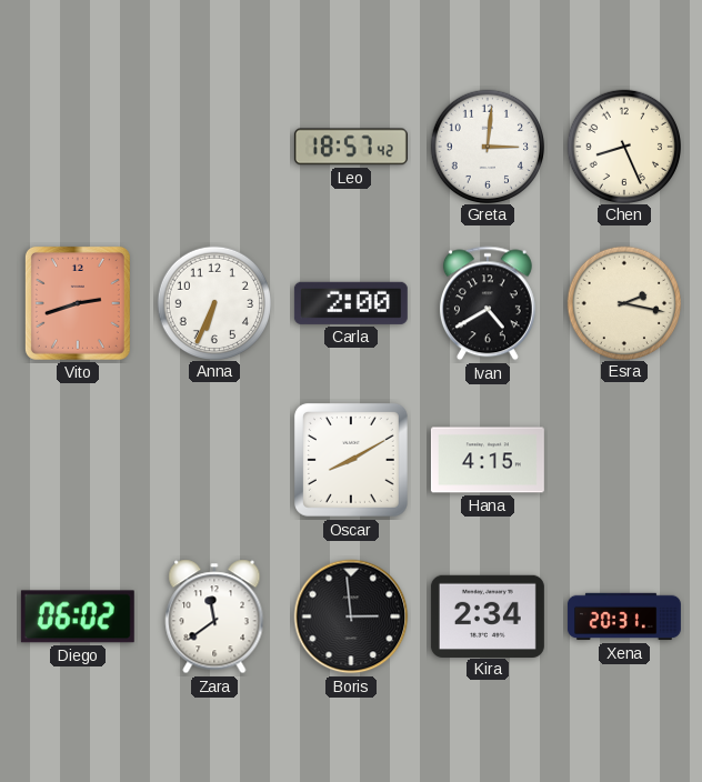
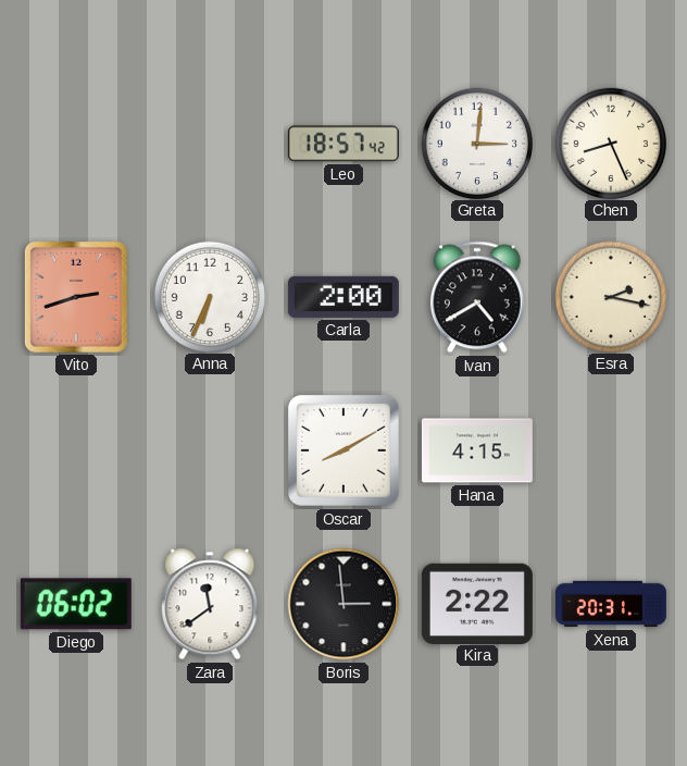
Kira: 2:34 -> 2:22
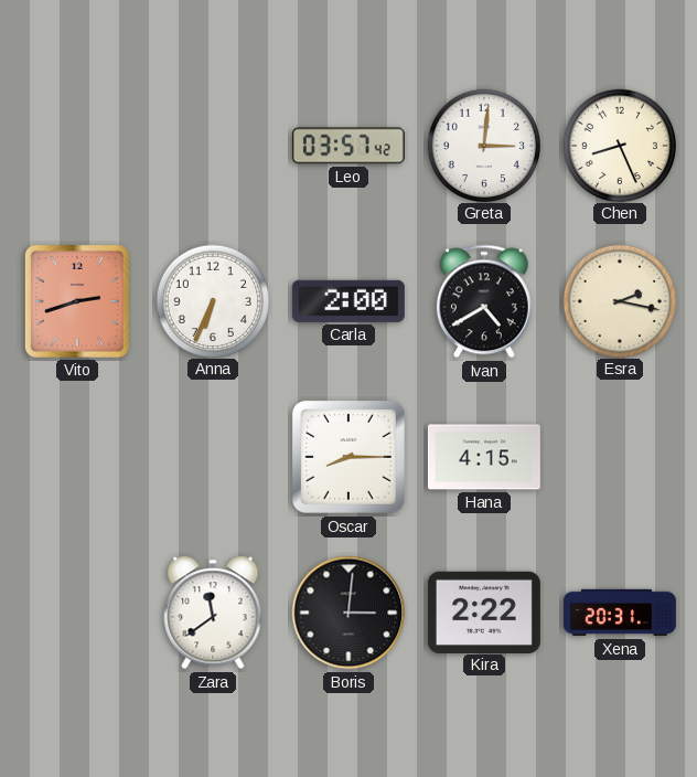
Leo: 18:57 -> 03:57
Oscar: 8:10 -> 8:15
Diego: 06:02 -> none
Boris: 2:59 -> 3:01
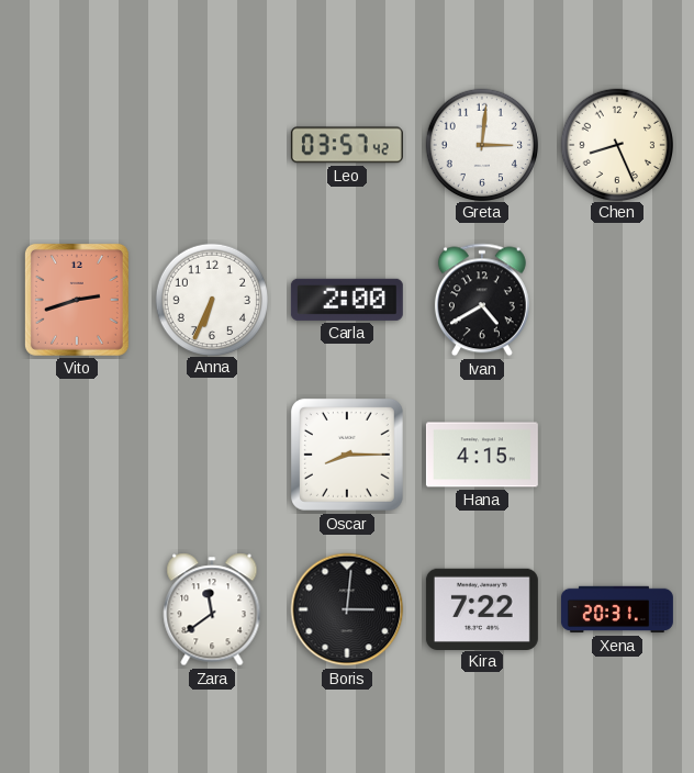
Esra: 2:17 -> none
Kira: 2:22 -> 7:22
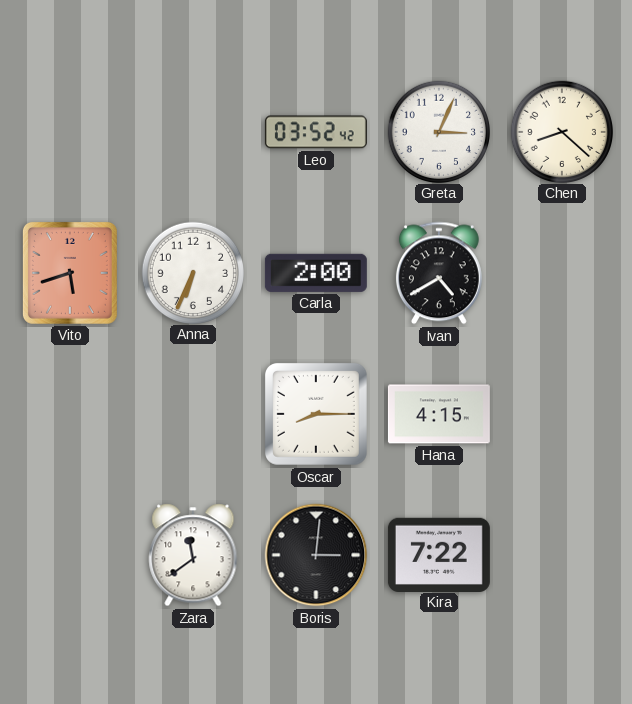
Leo: 03:57 -> 03:52
Greta: 3:01 -> 3:04
Chen: 8:26 -> 8:22
Vito: 2:42 -> 5:42
Xena: 20:31 -> none
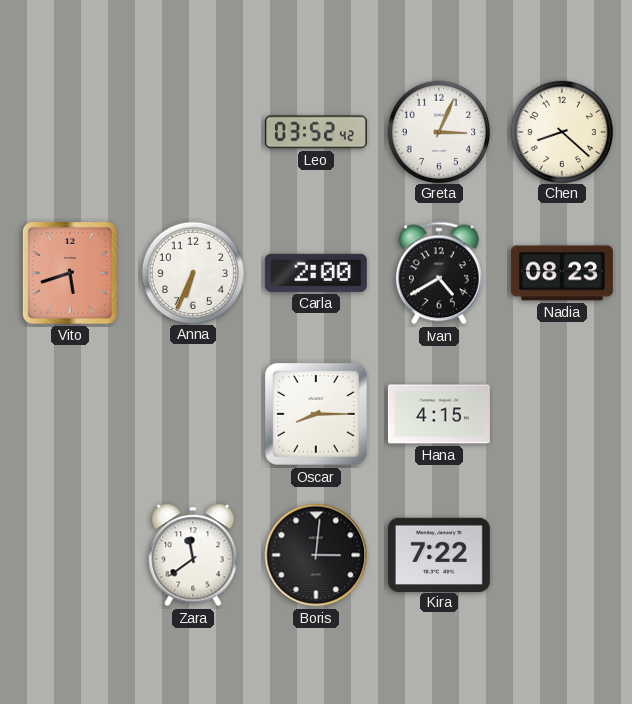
Nadia: none -> 08:23
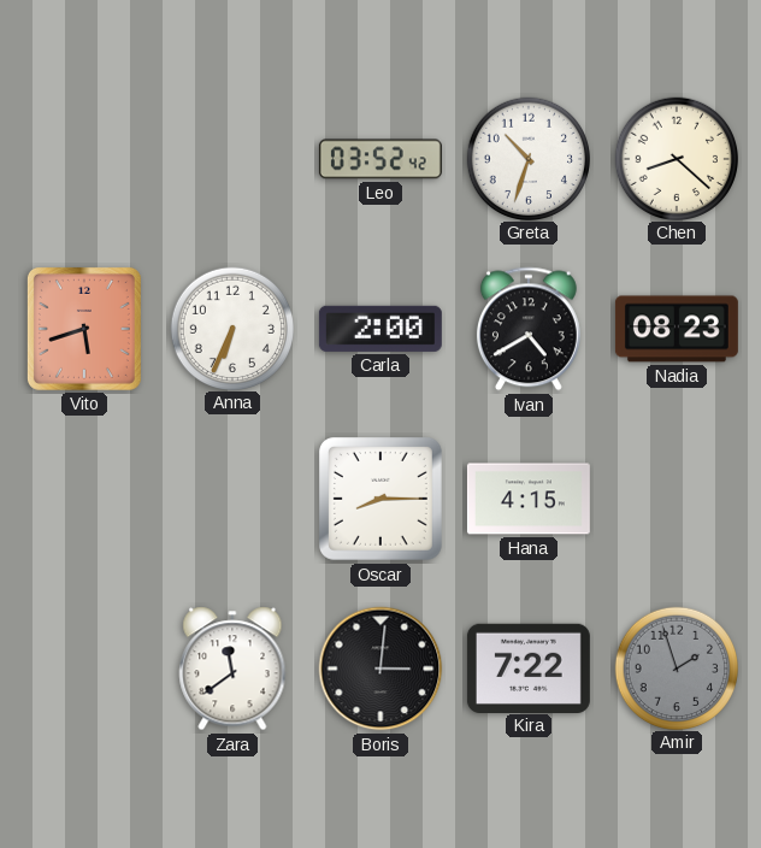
Greta: 3:04 -> 10:33
Amir: none -> 1:57
